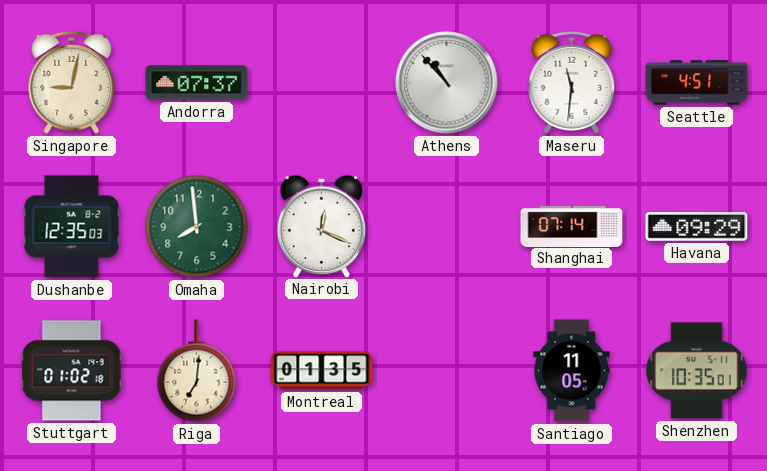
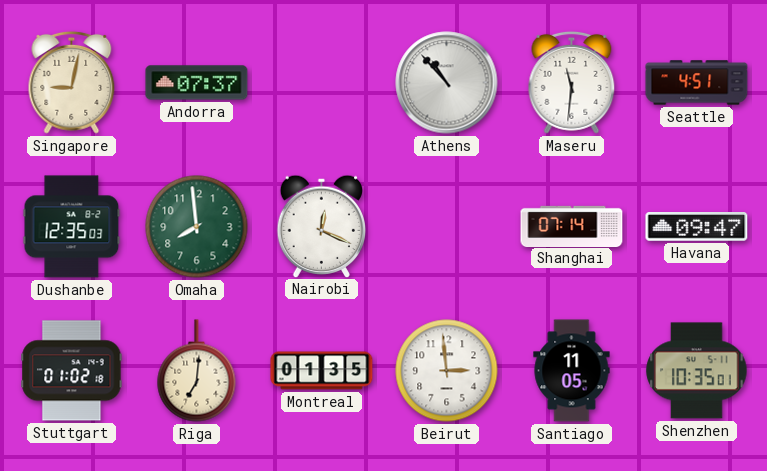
Havana: 09:29 -> 09:47
Beirut: none -> 2:59
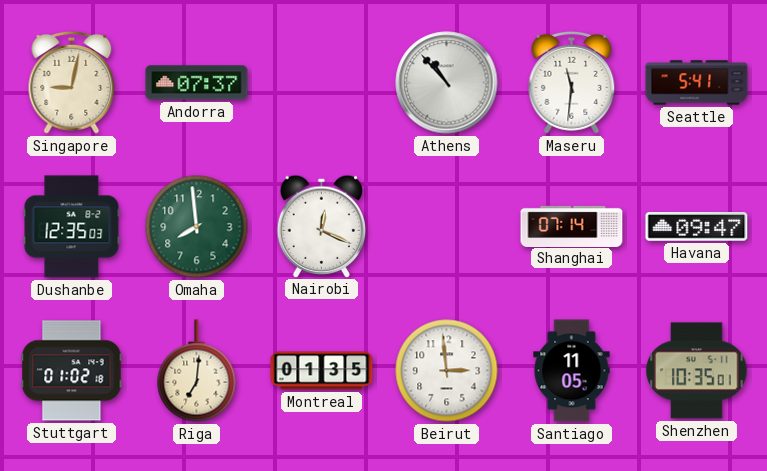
Seattle: 4:51 -> 5:41
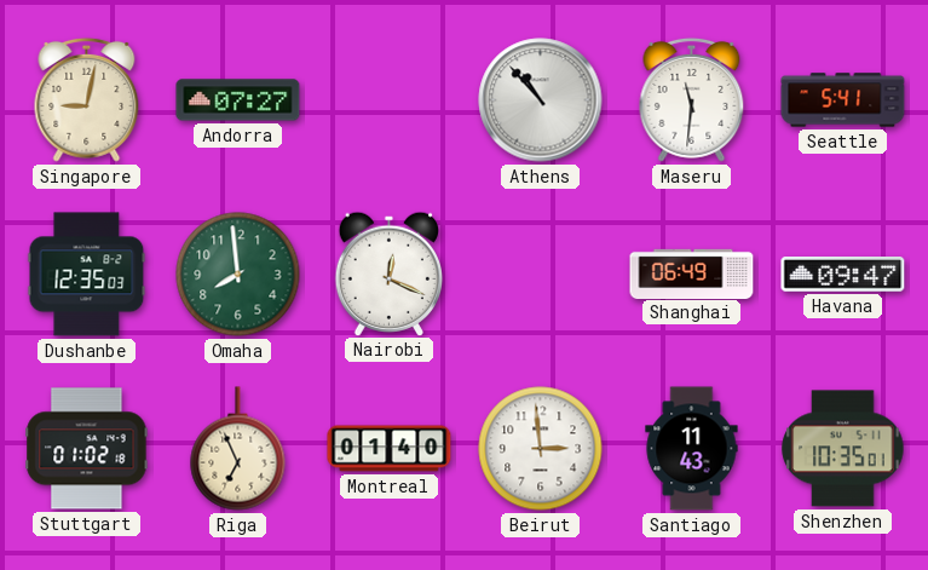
Andorra: 07:37 -> 07:27
Shanghai: 07:14 -> 06:49
Riga: 7:01 -> 6:56
Montreal: 01:35 -> 01:40
Santiago: 11:05 -> 11:43
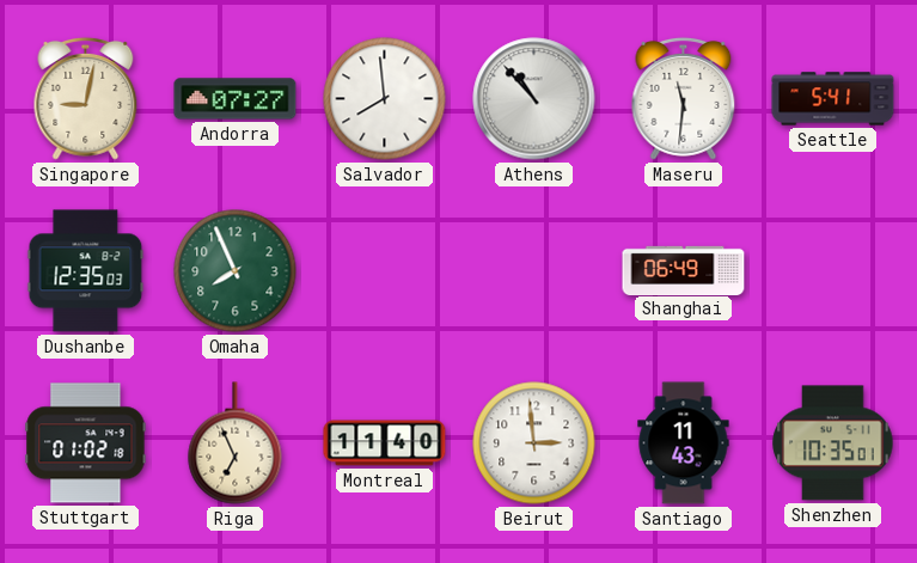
Salvador: none -> 7:59
Omaha: 7:59 -> 7:56
Nairobi: 12:19 -> none
Havana: 09:47 -> none
Montreal: 01:40 -> 11:40
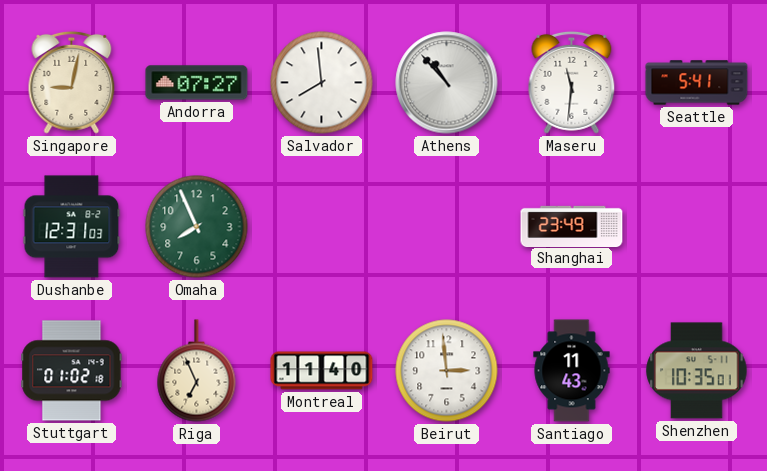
Dushanbe: 12:35 -> 12:31
Shanghai: 06:49 -> 23:49
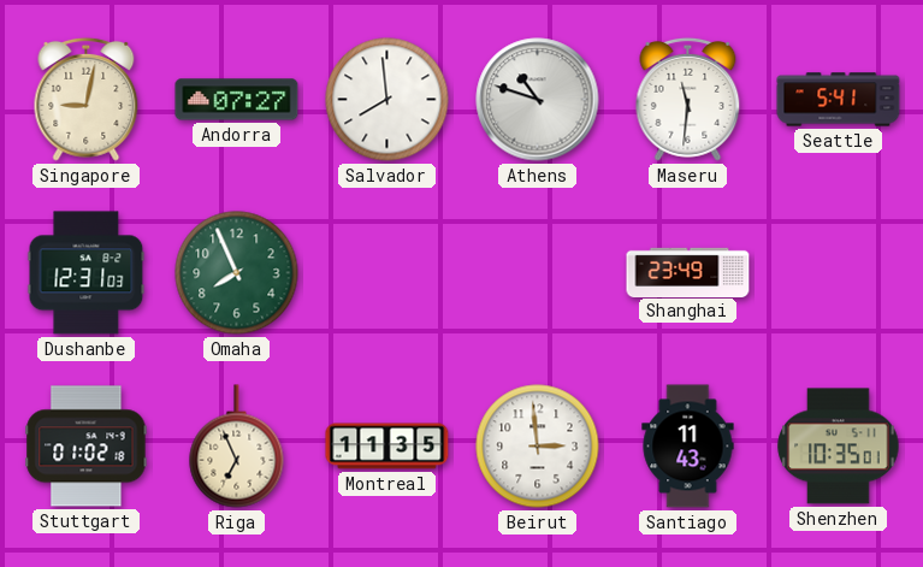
Athens: 10:53 -> 10:48
Montreal: 11:40 -> 11:35
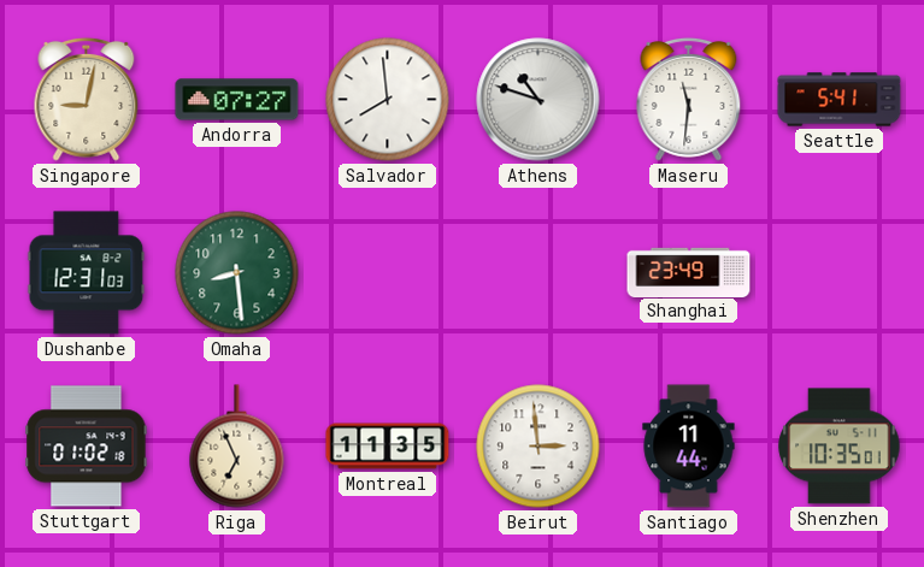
Omaha: 7:56 -> 8:29
Santiago: 11:43 -> 11:44
